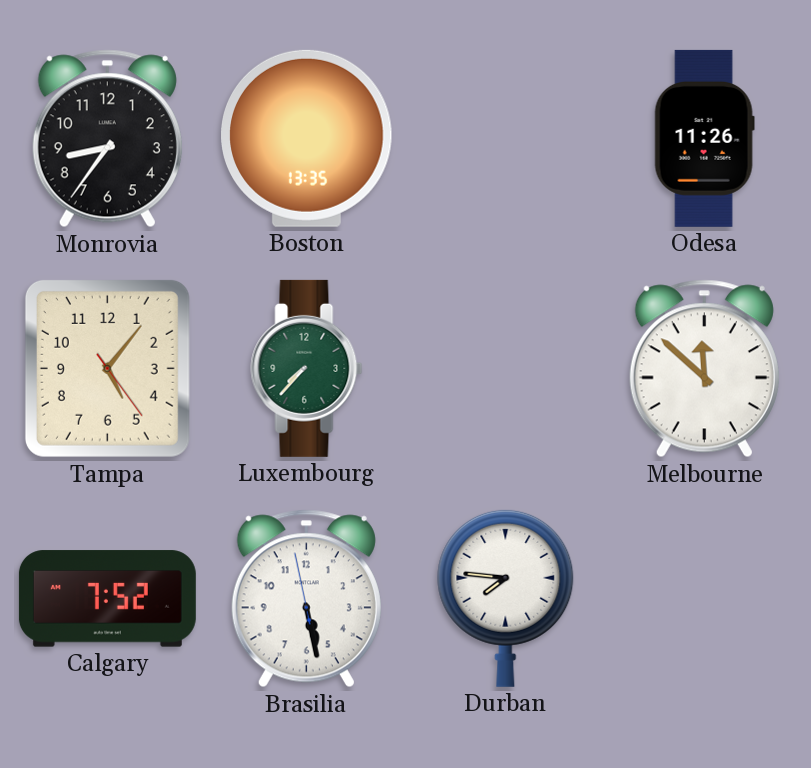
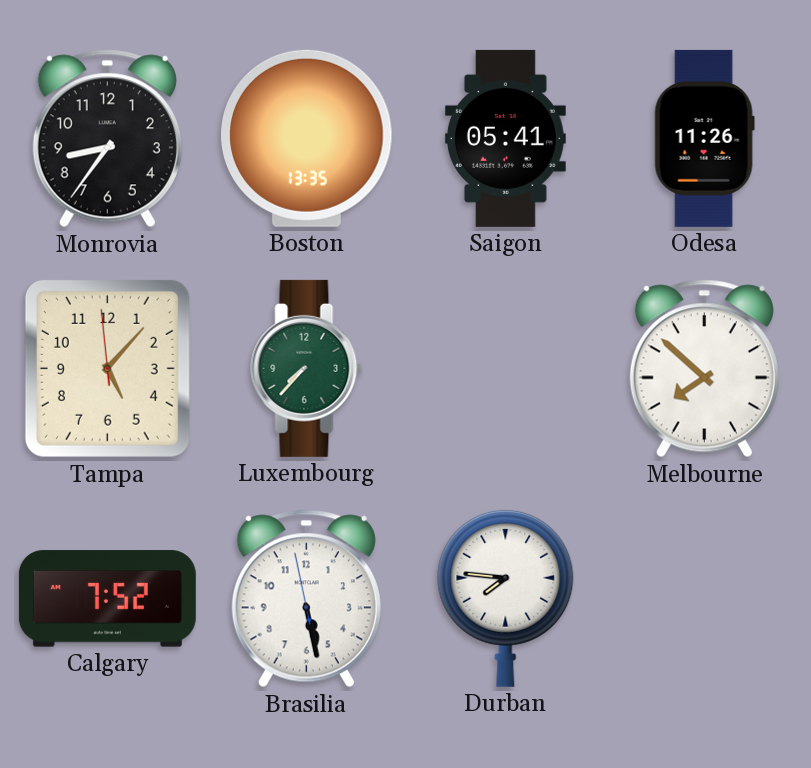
Saigon: none -> 05:41
Tampa: 5:06:24 -> 5:06:59
Melbourne: 11:52 -> 7:52
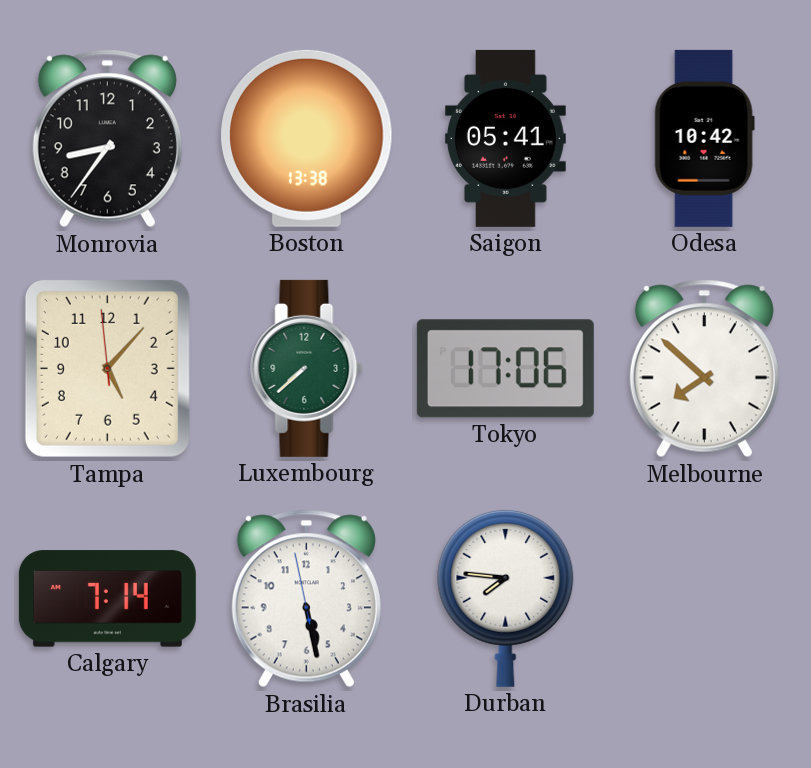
Boston: 13:35 -> 13:38
Odesa: 11:26 -> 10:42
Luxembourg: 7:37 -> 7:38
Tokyo: none -> 17:06
Calgary: 7:52 -> 7:14
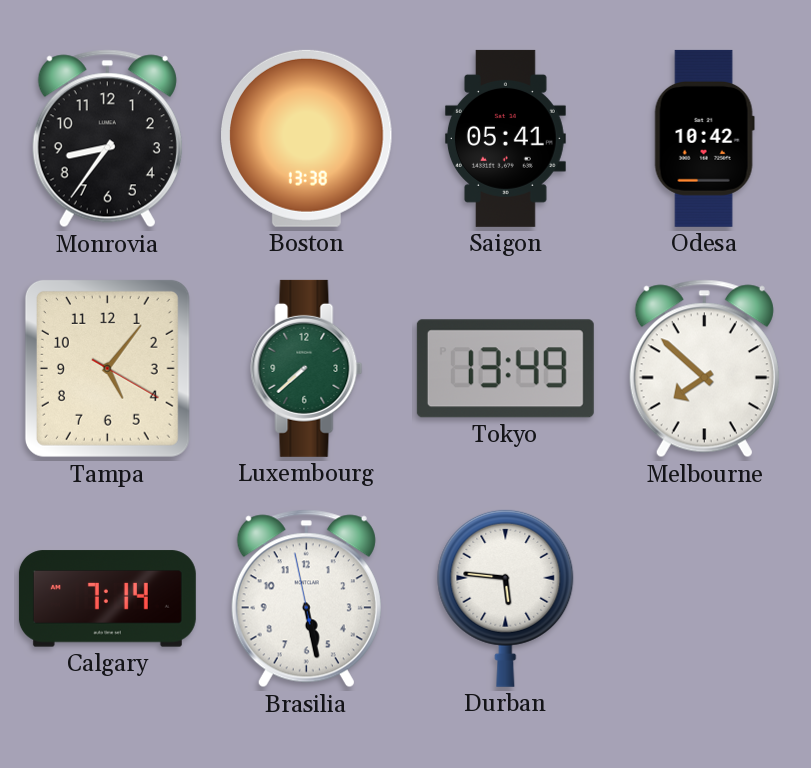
Tampa: 5:06:59 -> 5:06:20
Tokyo: 17:06 -> 13:49
Durban: 7:46 -> 5:46
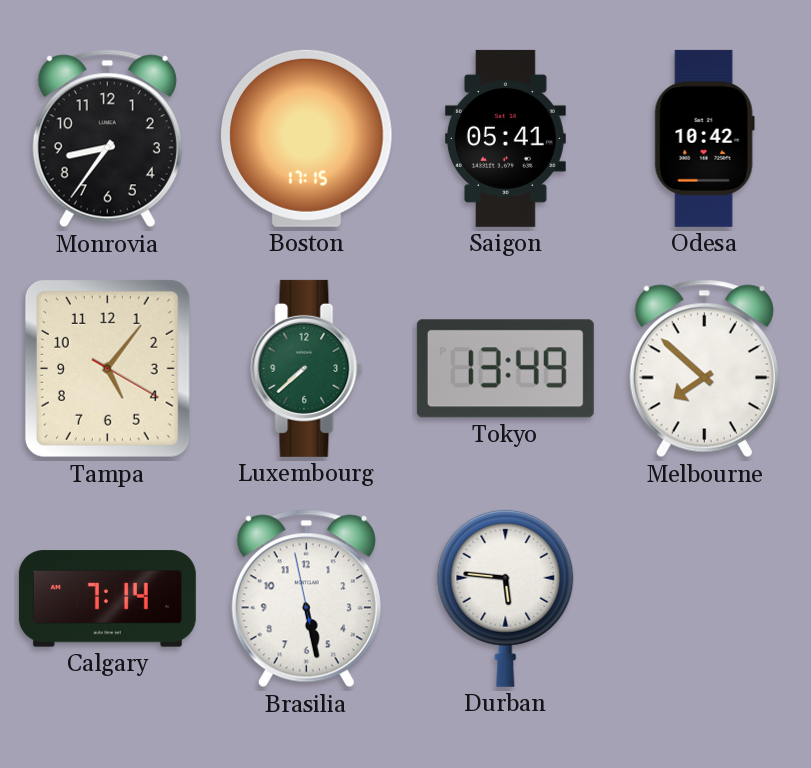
Boston: 13:38 -> 17:15
